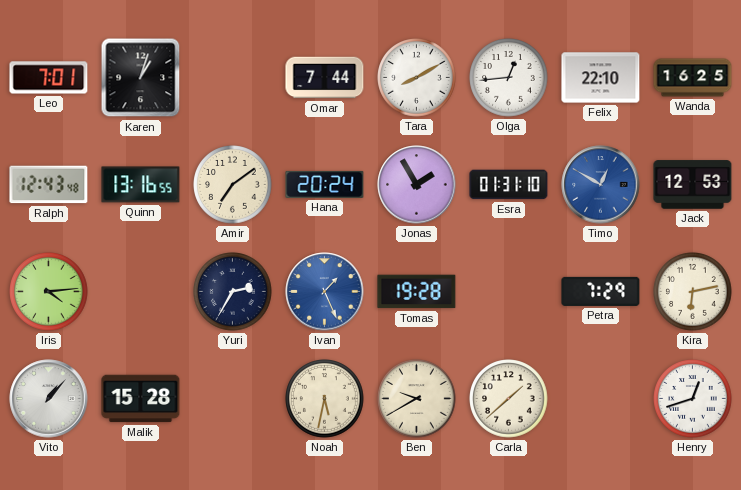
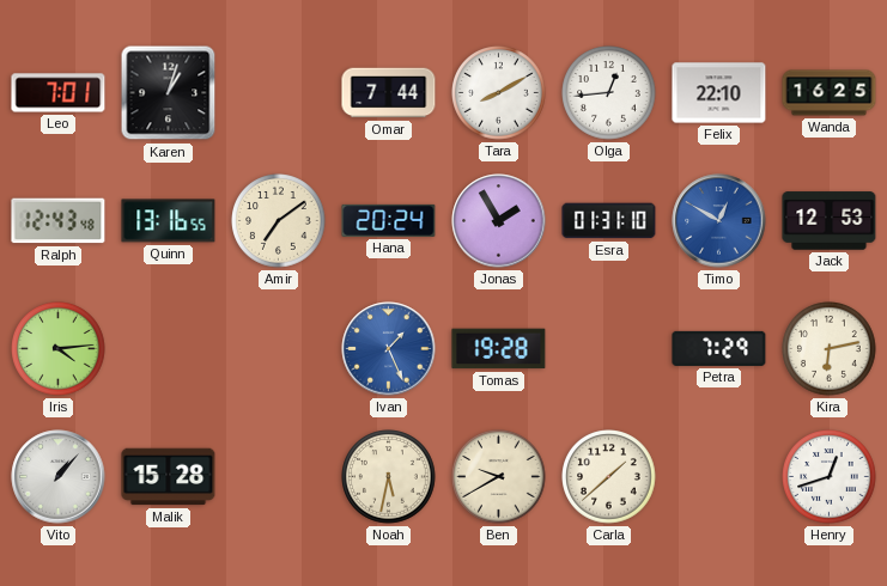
Yuri: 2:35 -> none
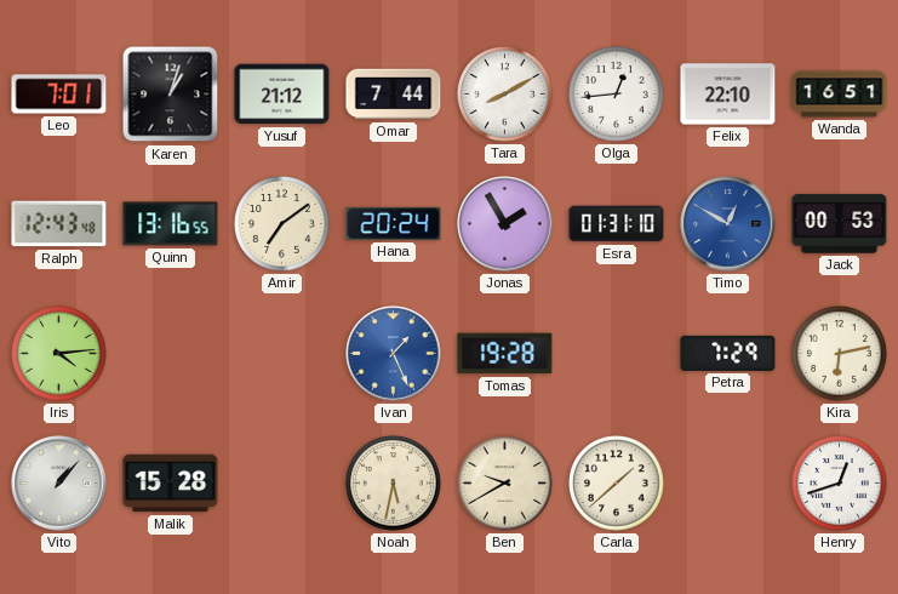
Yusuf: none -> 21:12
Wanda: 16:25 -> 16:51
Jack: 12:53 -> 00:53
